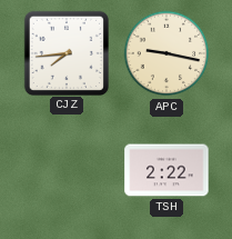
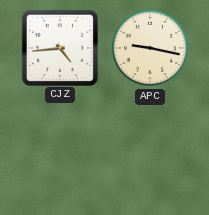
CJZ: 7:44 -> 4:44
TSH: 2:22 -> none
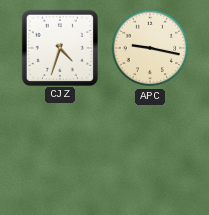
CJZ: 4:44 -> 4:33
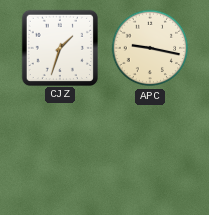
CJZ: 4:33 -> 1:33
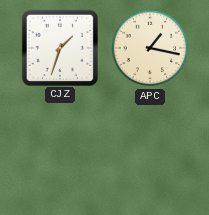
APC: 9:17 -> 1:17
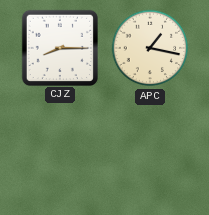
CJZ: 1:33 -> 8:15
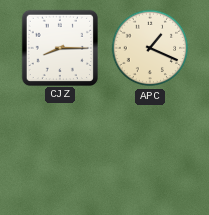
APC: 1:17 -> 1:19
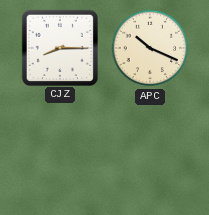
APC: 1:19 -> 10:19
